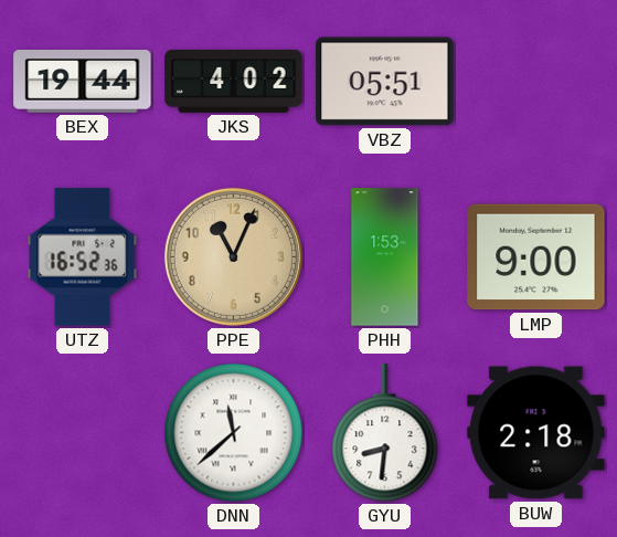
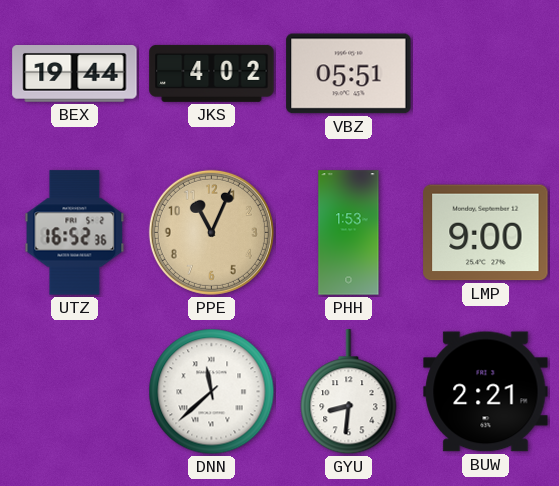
BUW: 2:18 -> 2:21
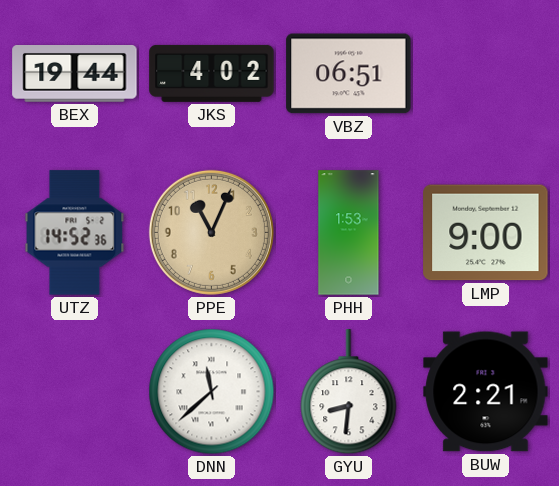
VBZ: 05:51 -> 06:51
UTZ: 16:52 -> 14:52
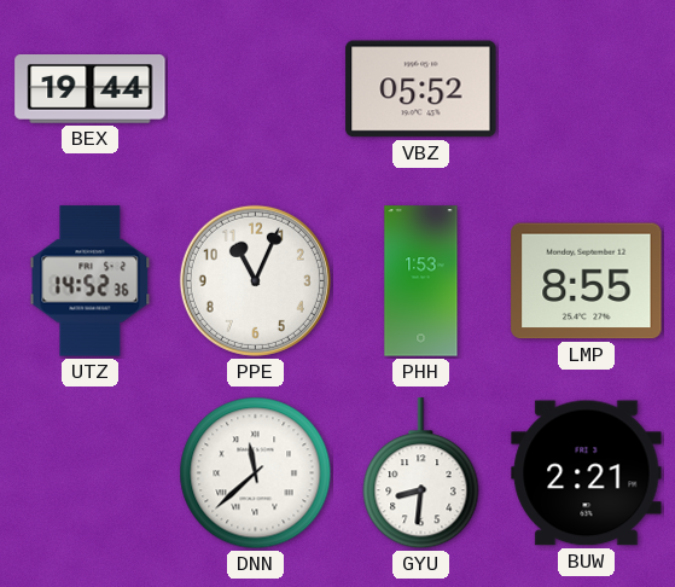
JKS: 4:02 -> none
VBZ: 06:51 -> 05:52
PPE dial: champagne -> white
LMP: 9:00 -> 8:55
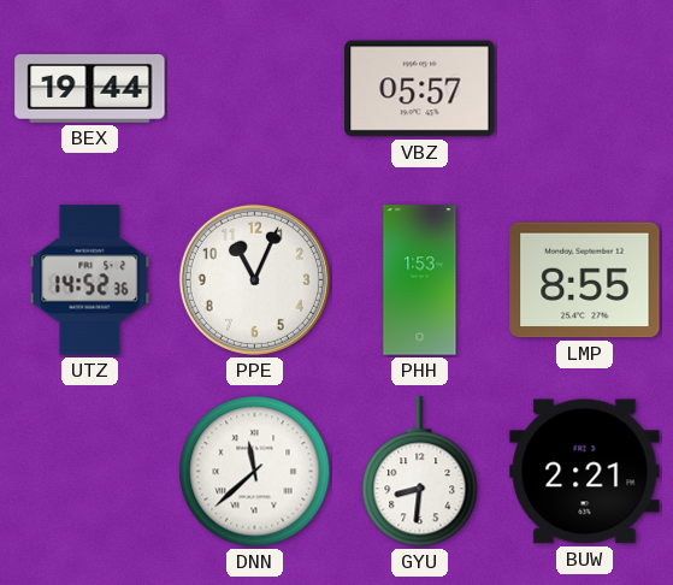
VBZ: 05:52 -> 05:57
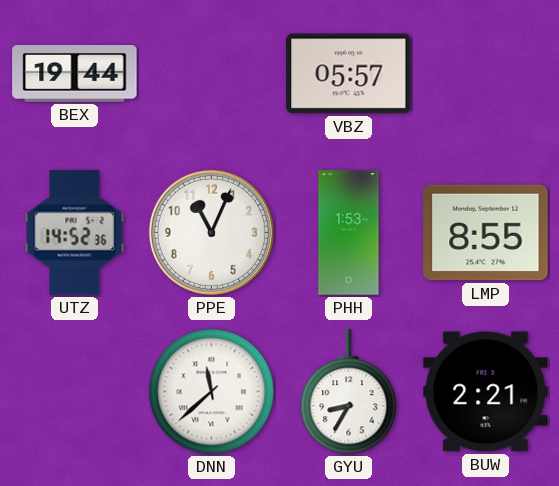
GYU: 8:31 -> 8:35
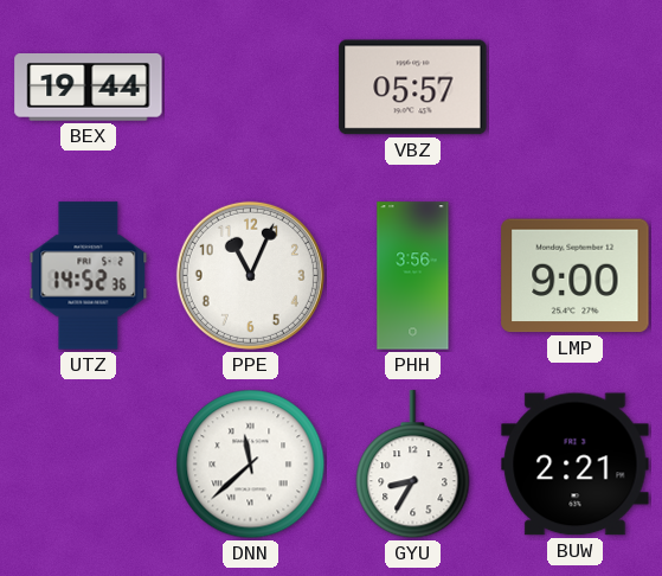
PHH: 1:53 -> 3:56
LMP: 8:55 -> 9:00
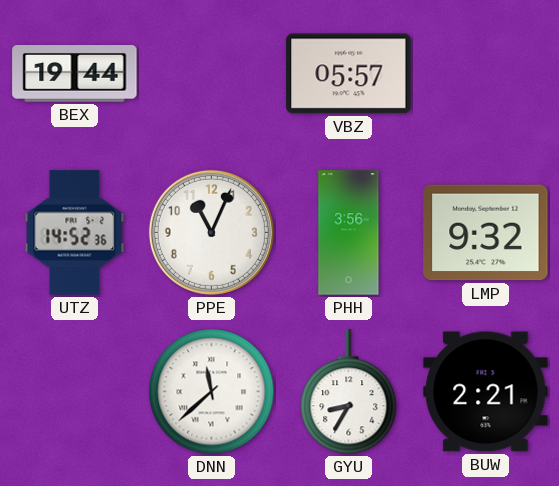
LMP: 9:00 -> 9:32
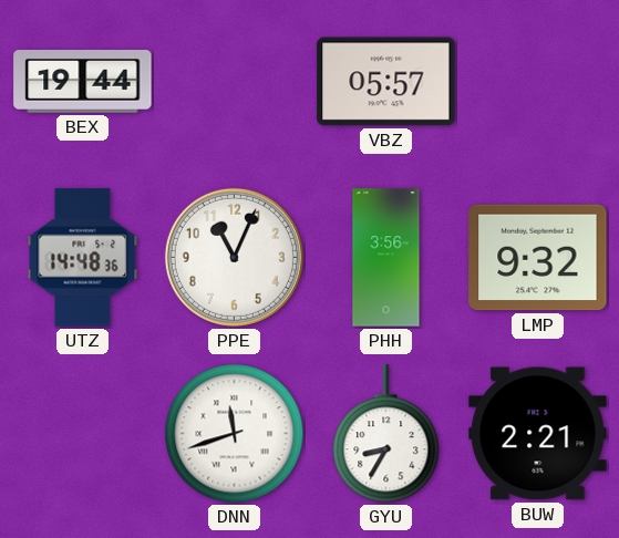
UTZ: 14:52 -> 14:48
DNN: 11:38 -> 11:42
